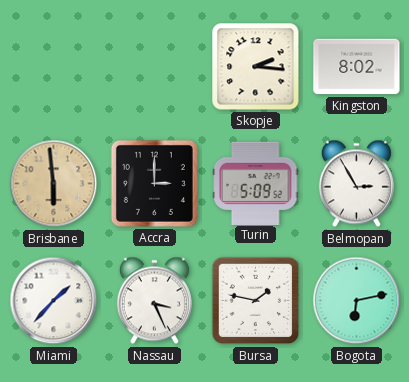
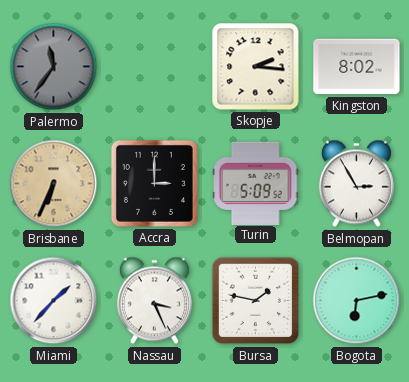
Palermo: none -> 11:36
Brisbane: 5:59 -> 6:34
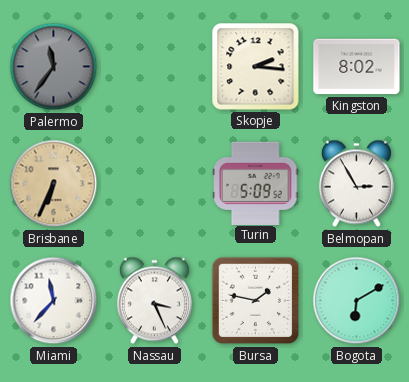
Accra: 3:00 -> none
Miami: 1:37 -> 11:37
Bogota: 6:13 -> 6:10
